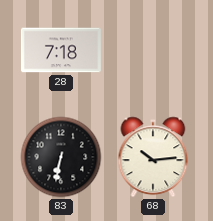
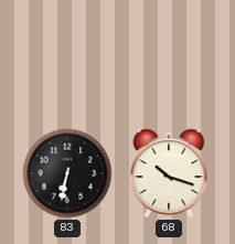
28: 7:18 -> none
68: 10:14 -> 10:18
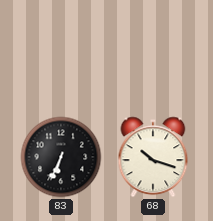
83: 6:32 -> 6:34
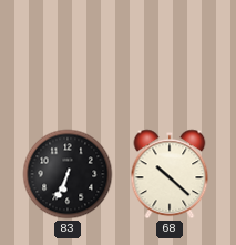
68: 10:18 -> 10:22
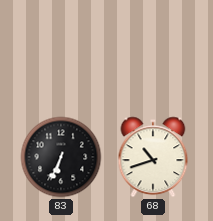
68: 10:22 -> 10:42
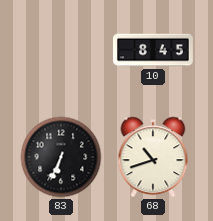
10: none -> 8:45
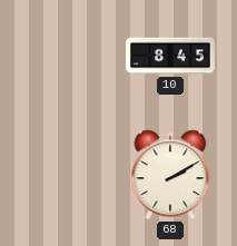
83: 6:34 -> none
68: 10:42 -> 2:10
